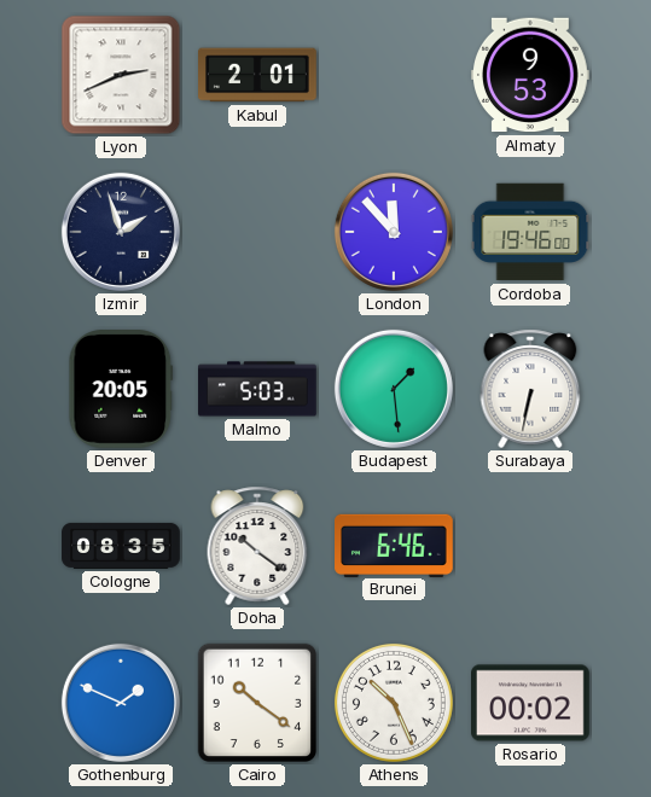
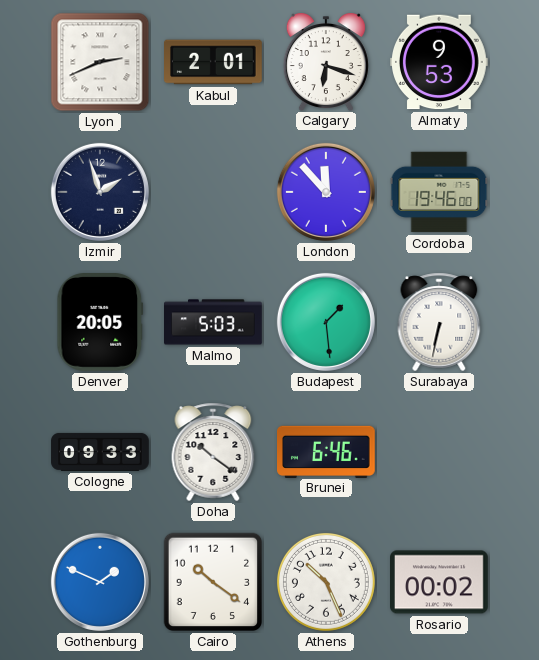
Calgary: none -> 6:18
Cologne: 08:35 -> 09:33
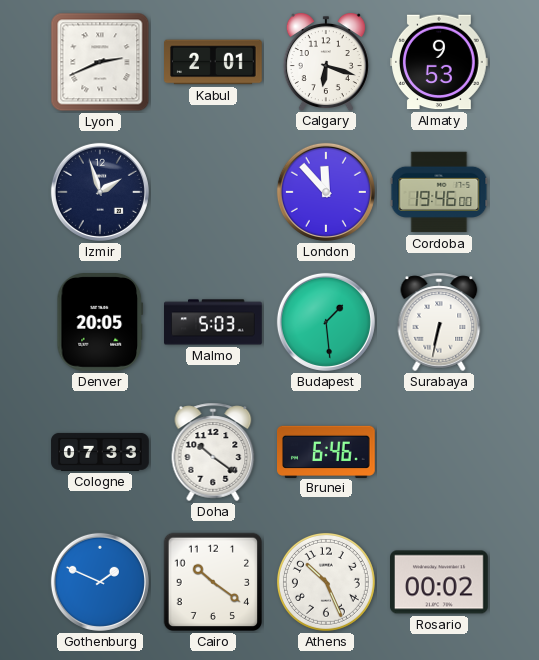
Cologne: 09:33 -> 07:33
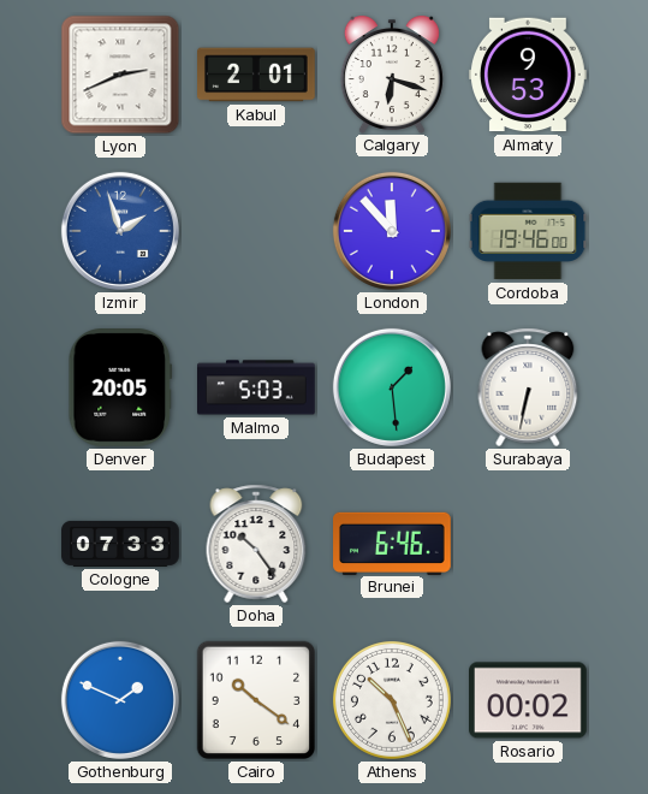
Izmir dial: navy -> blue
Doha: 10:21 -> 10:24
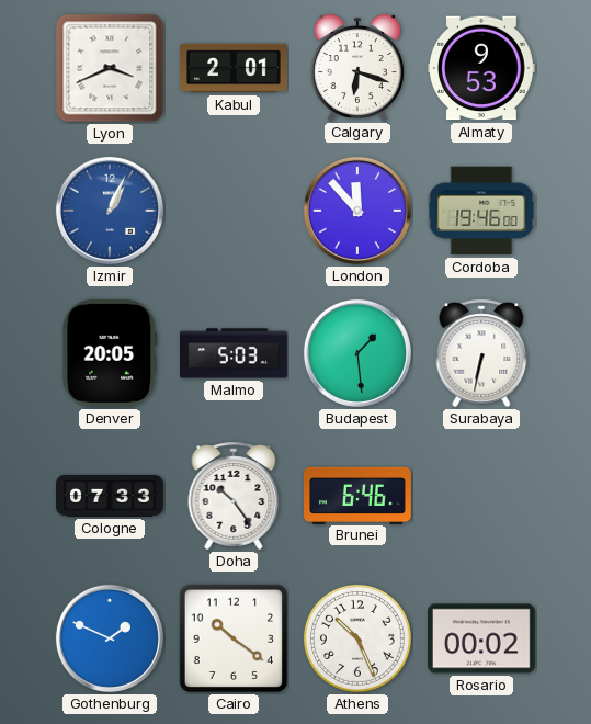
Lyon: 2:41 -> 3:41
Izmir: 1:57 -> 1:04
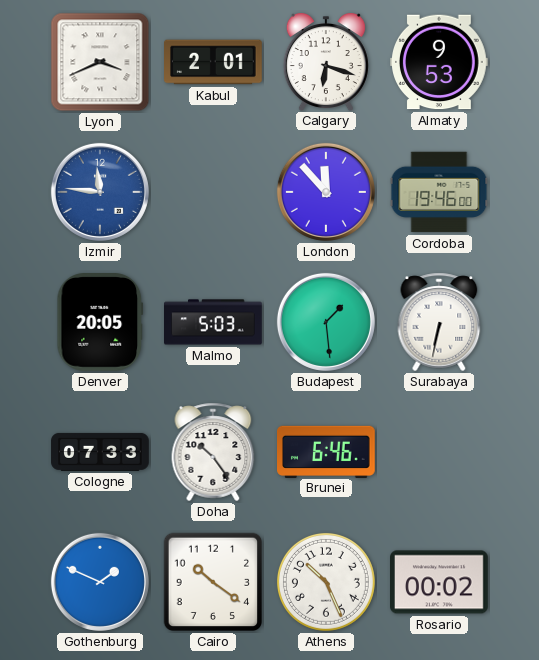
Izmir: 1:04 -> 11:46
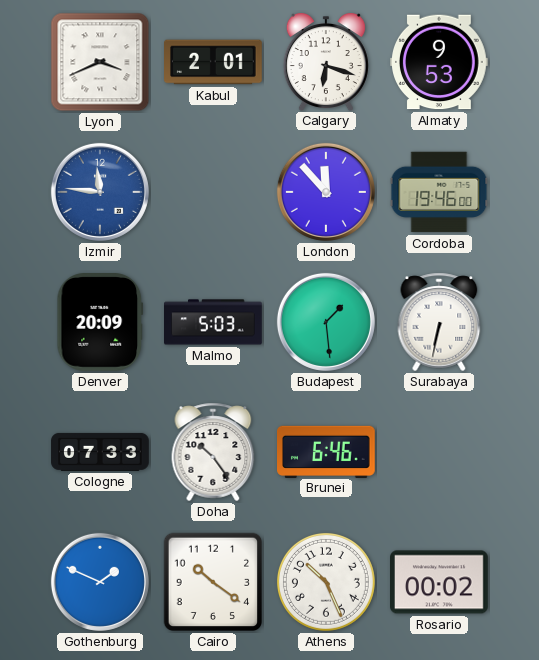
Denver: 20:05 -> 20:09
